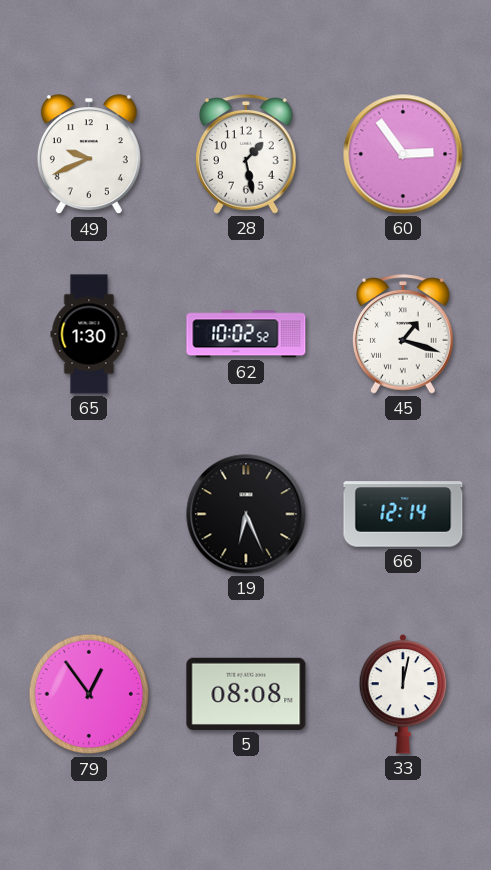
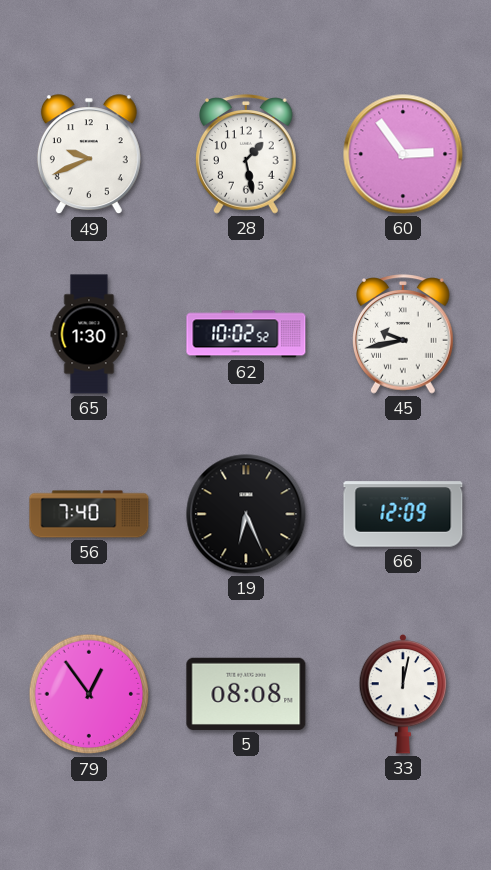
45: 1:18 -> 9:43
56: none -> 7:40
66: 12:14 -> 12:09
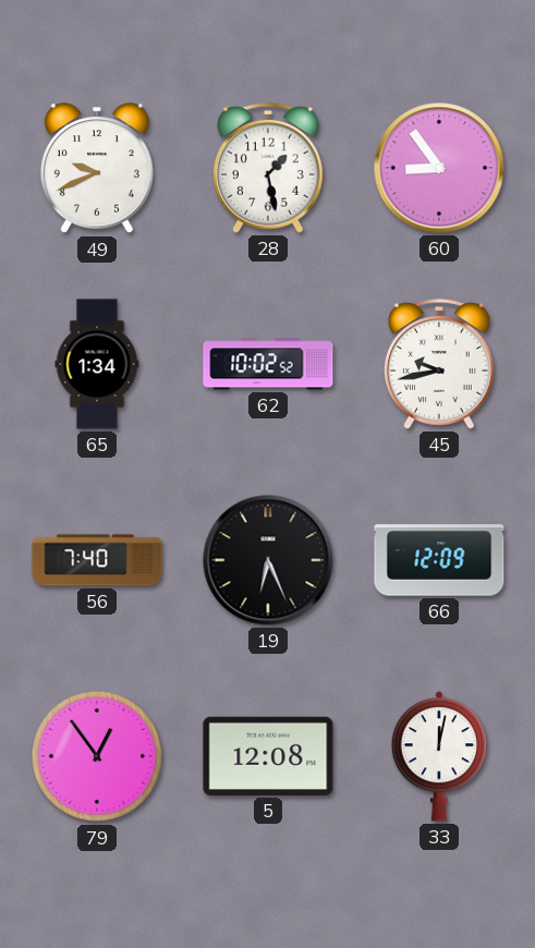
60: 2:54 -> 8:54
65: 1:30 -> 1:34
5: 08:08 -> 12:08
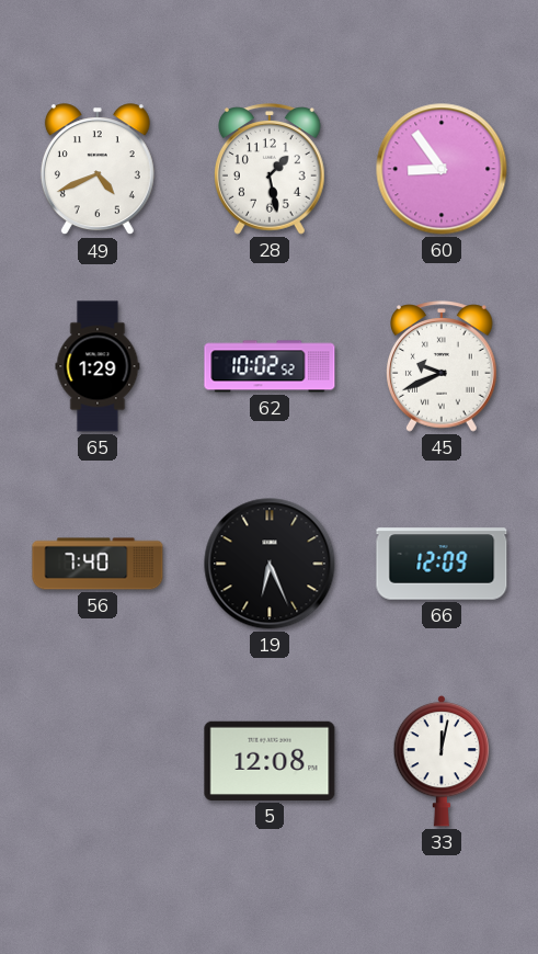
49: 9:41 -> 4:41
65: 1:34 -> 1:29
45: 9:43 -> 9:41
79: 12:54 -> none
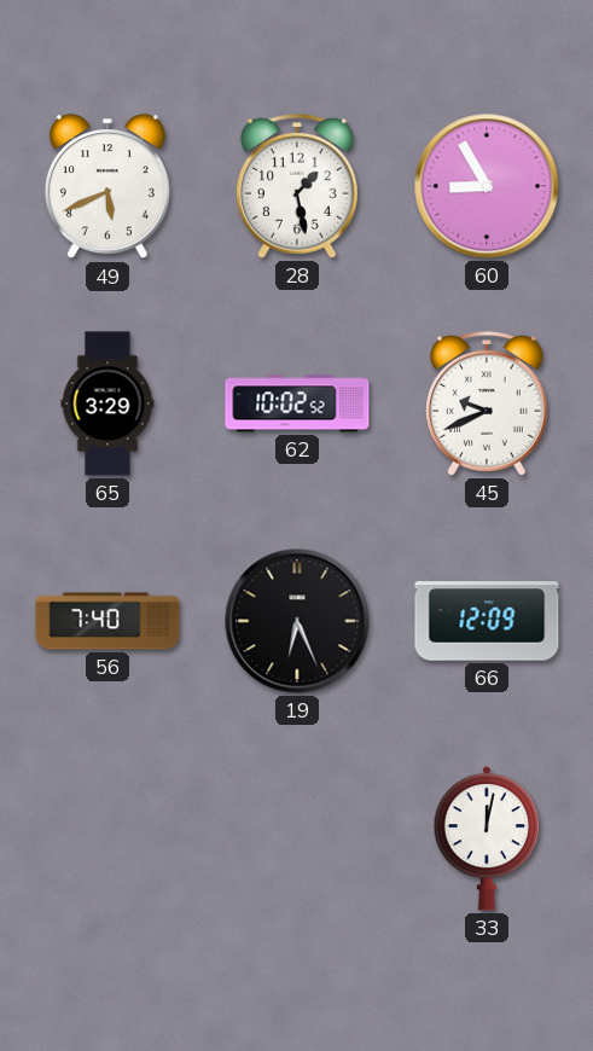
49: 4:41 -> 5:41
60: 8:54 -> 8:55
65: 1:29 -> 3:29
5: 12:08 -> none
